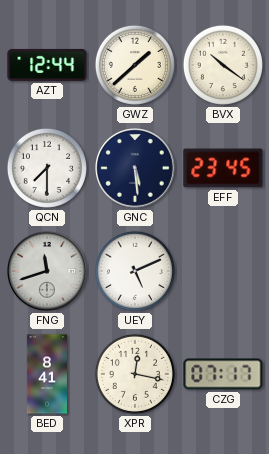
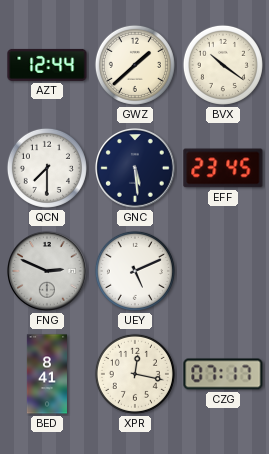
FNG: 11:42 -> 2:49
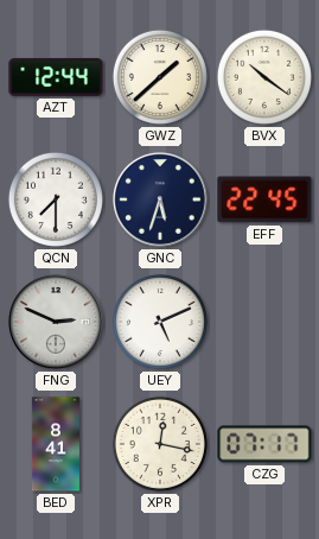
GNC: 5:29 -> 5:33
EFF: 23:45 -> 22:45
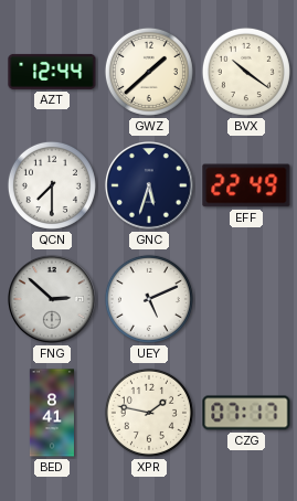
EFF: 22:45 -> 22:49
FNG: 2:49 -> 2:52
XPR: 12:17 -> 1:47
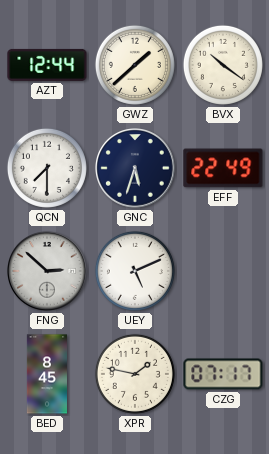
BED: 8:41 -> 8:45
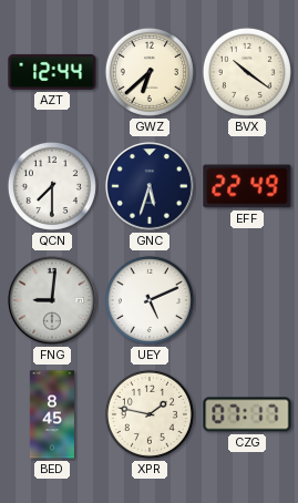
GWZ: 1:38 -> 6:38
FNG: 2:52 -> 9:01
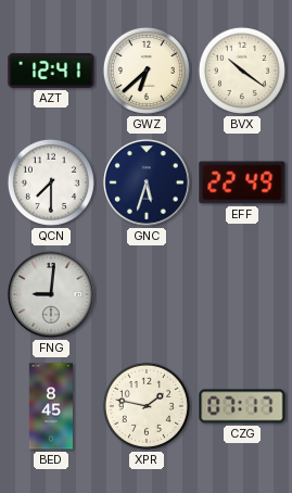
AZT: 12:44 -> 12:41
UEY: 5:11 -> none
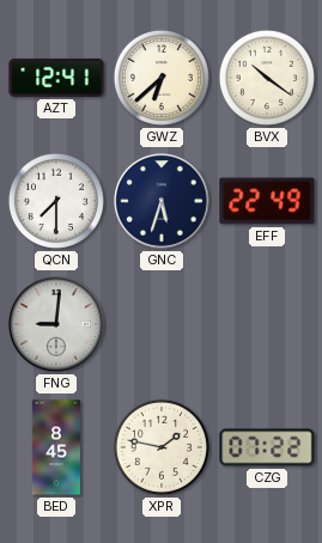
CZG: 07:17 -> 07:22
